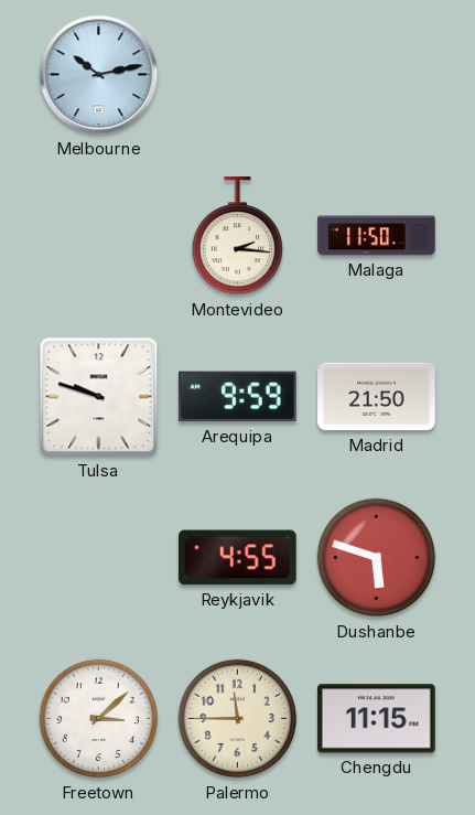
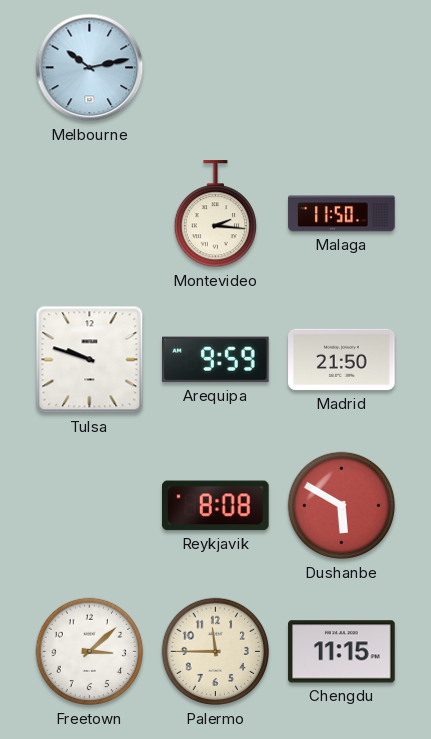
Reykjavik: 4:55 -> 8:08
Dushanbe: 5:48 -> 5:50
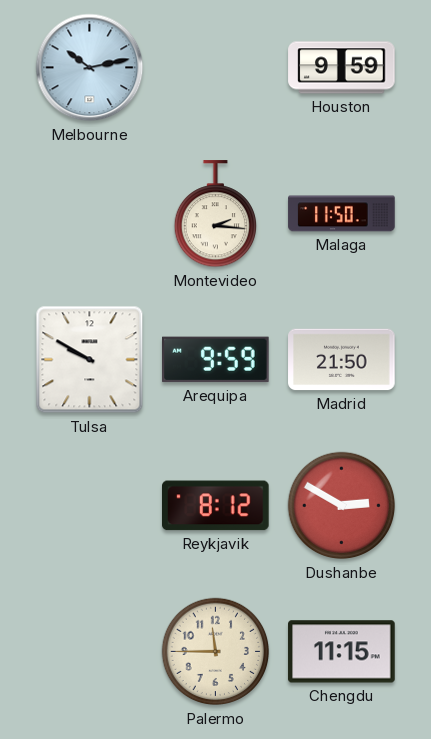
Houston: none -> 9:59
Tulsa: 9:48 -> 9:50
Reykjavik: 8:08 -> 8:12
Dushanbe: 5:50 -> 2:50
Freetown: 3:08 -> none
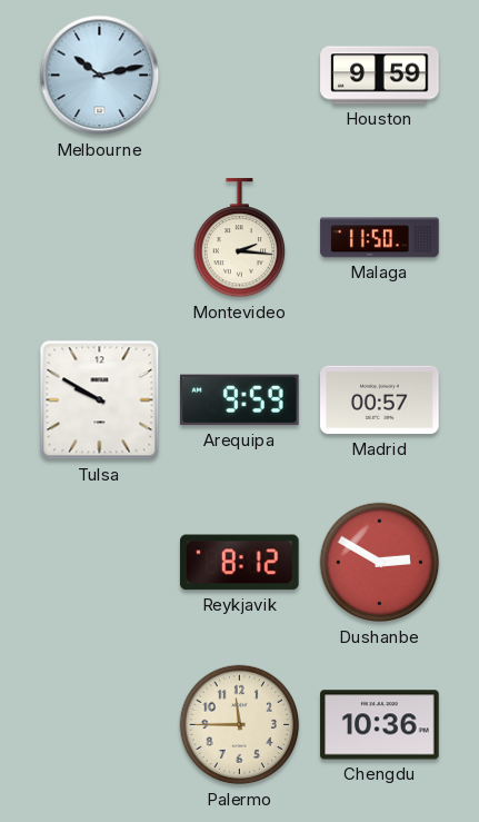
Madrid: 21:50 -> 00:57
Chengdu: 11:15 -> 10:36
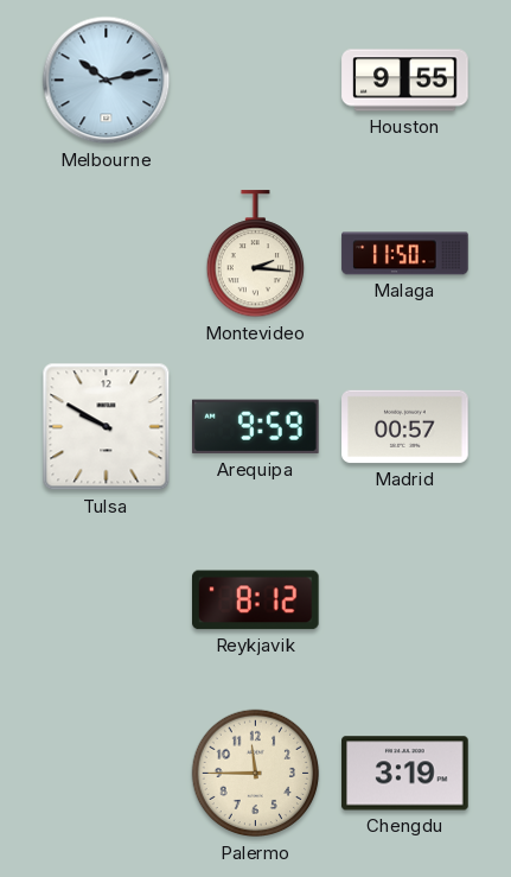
Houston: 9:59 -> 9:55
Dushanbe: 2:50 -> none
Chengdu: 10:36 -> 3:19
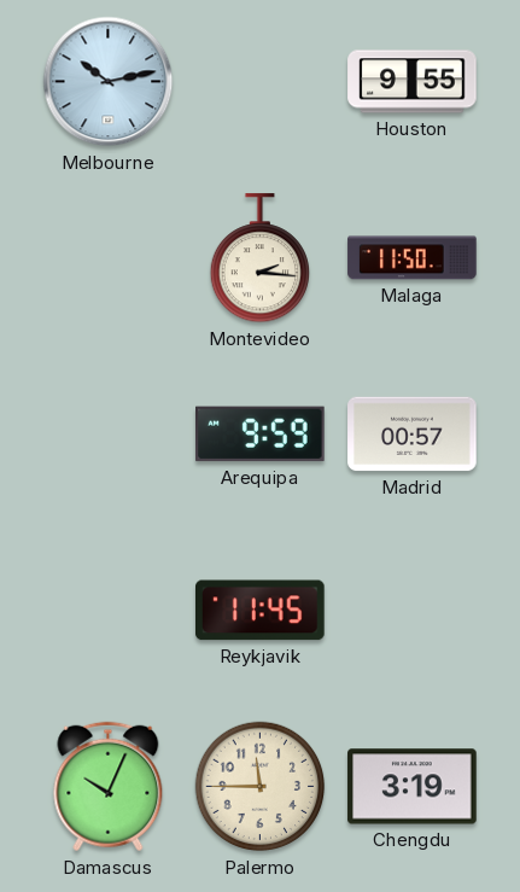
Tulsa: 9:50 -> none
Reykjavik: 8:12 -> 11:45
Damascus: none -> 10:04
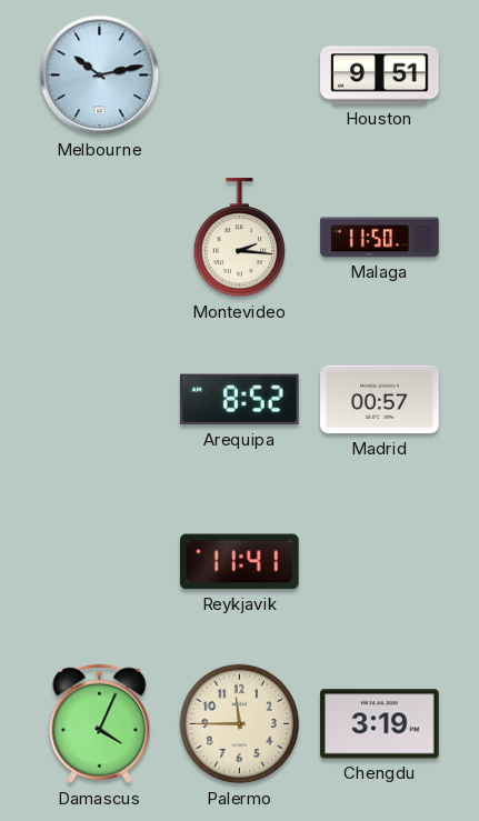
Houston: 9:55 -> 9:51
Arequipa: 9:59 -> 8:52
Reykjavik: 11:45 -> 11:41
Damascus: 10:04 -> 4:04
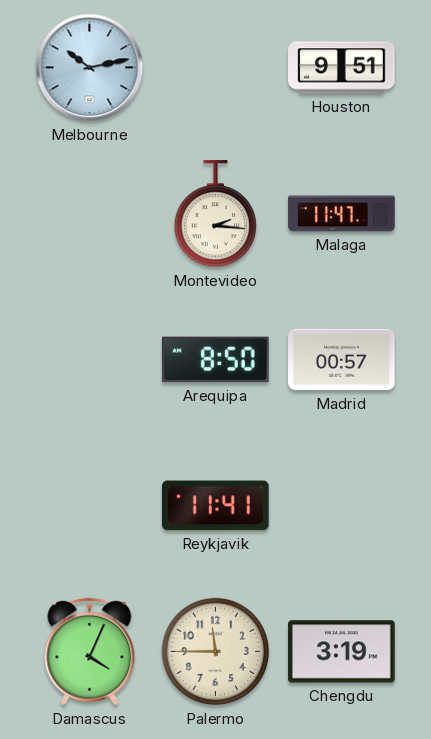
Malaga: 11:50 -> 11:47
Arequipa: 8:52 -> 8:50
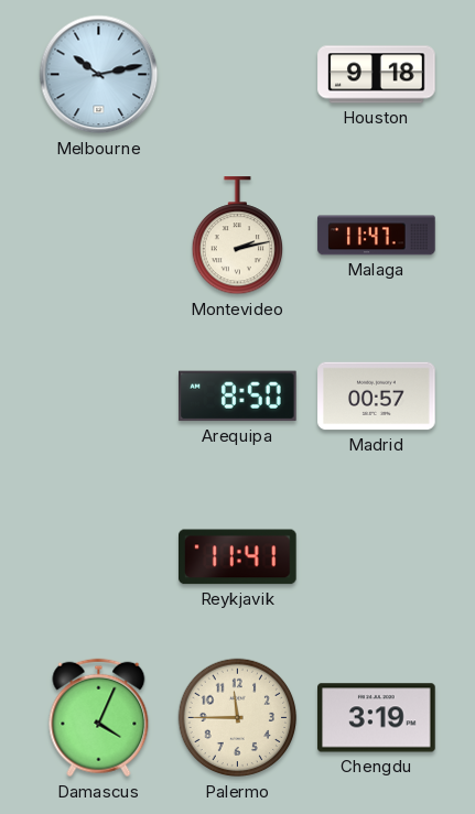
Houston: 9:51 -> 9:18
Montevideo: 2:16 -> 2:13
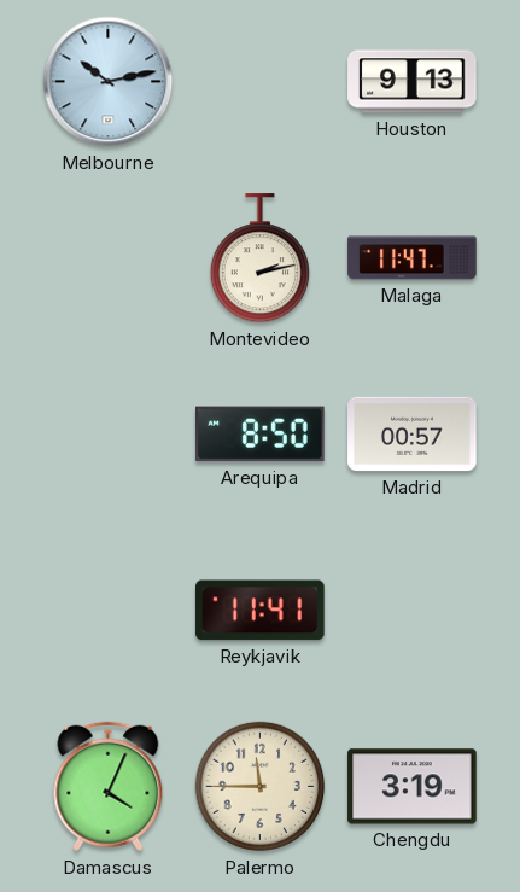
Houston: 9:18 -> 9:13
